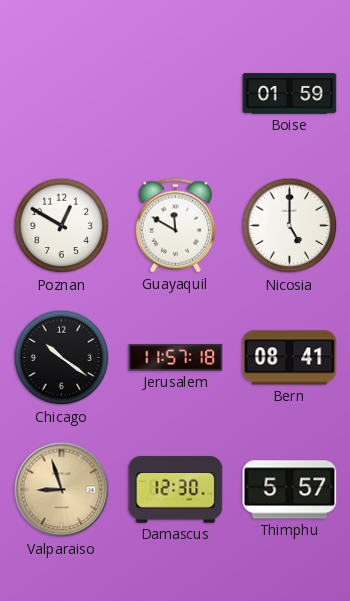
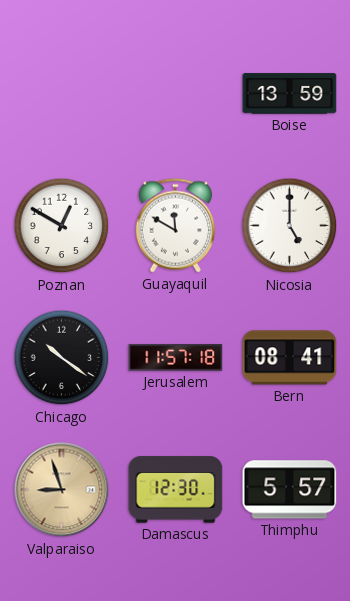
Boise: 01:59 -> 13:59
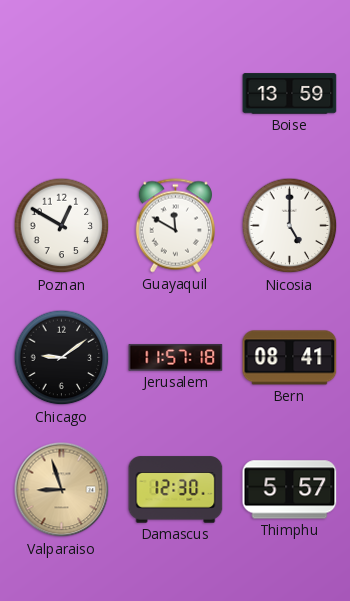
Chicago: 10:21 -> 9:09
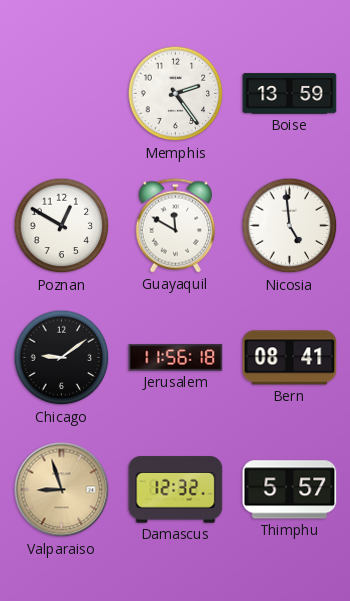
Memphis: none -> 2:24
Nicosia: 5:00 -> 4:59
Jerusalem: 11:57 -> 11:56
Damascus: 12:30 -> 12:32
